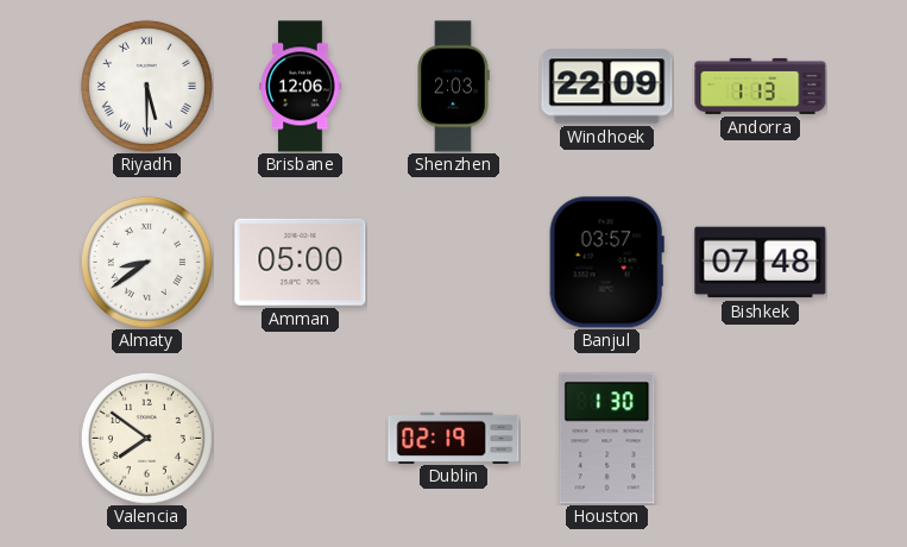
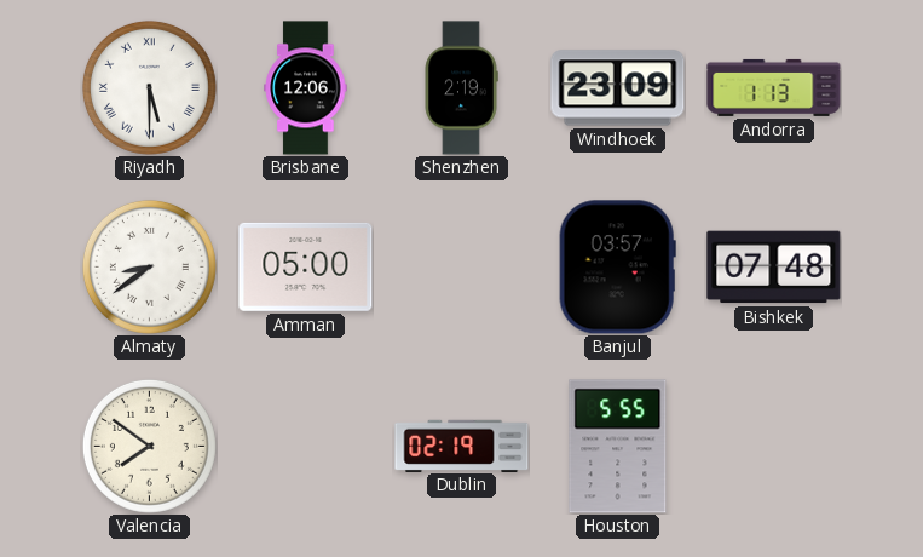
Shenzhen: 2:03 -> 2:19
Windhoek: 22:09 -> 23:09
Houston: 1:30 -> 5:55
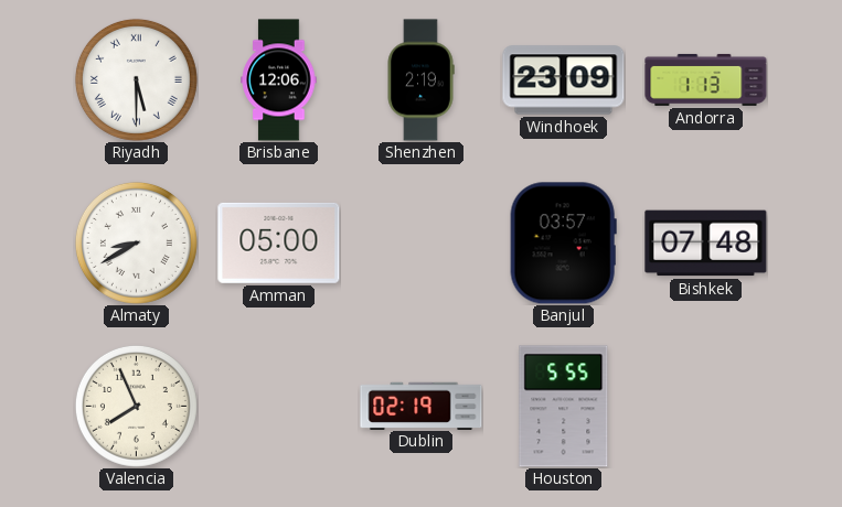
Almaty: 8:39 -> 8:40
Valencia: 7:51 -> 7:56
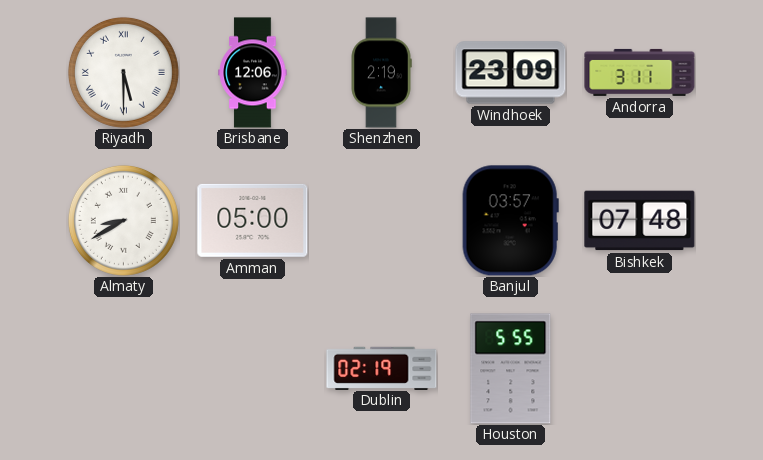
Andorra: 1:13 -> 3:11
Valencia: 7:56 -> none
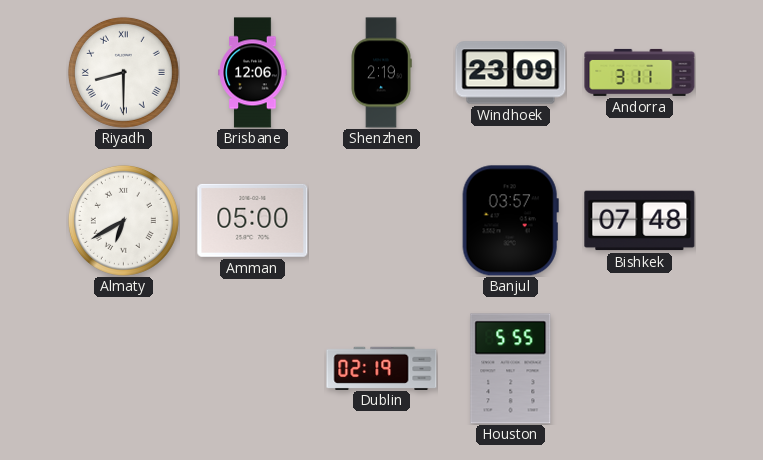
Riyadh: 5:30 -> 8:30
Almaty: 8:40 -> 6:40
